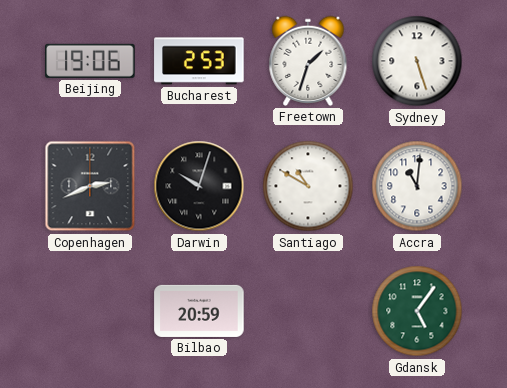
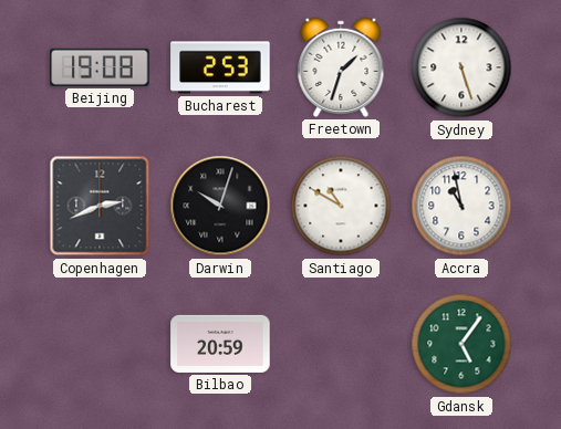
Beijing: 19:06 -> 19:08
Accra: 11:01 -> 10:58
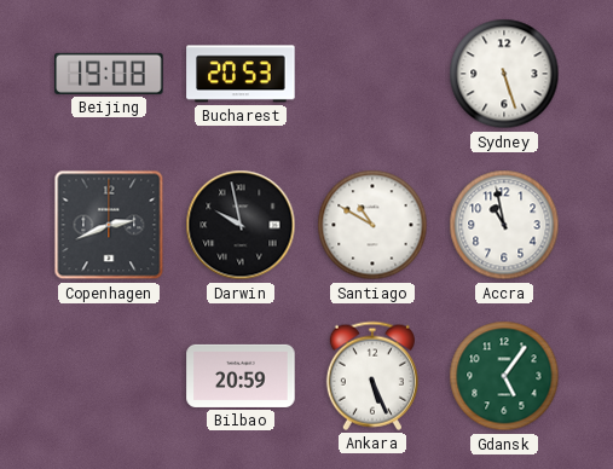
Bucharest: 2:53 -> 20:53
Freetown: 1:33 -> none
Darwin: 10:03 -> 9:58
Ankara: none -> 5:26
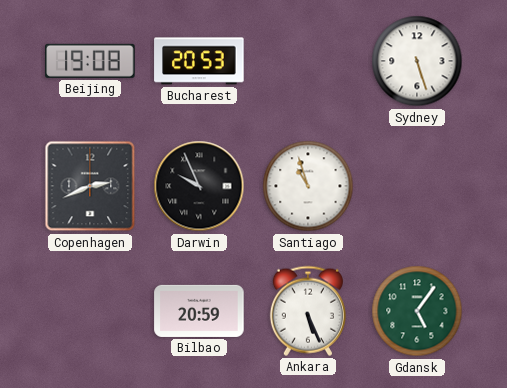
Darwin: 9:58 -> 9:56
Santiago: 10:50 -> 10:57
Accra: 10:58 -> none
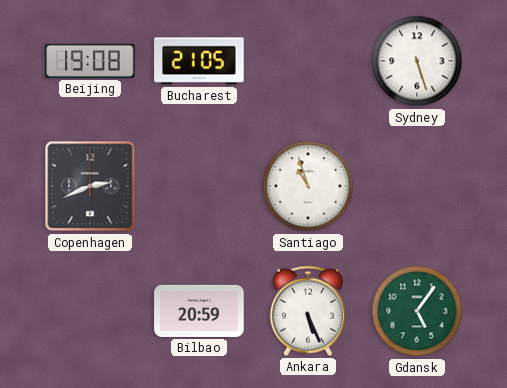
Bucharest: 20:53 -> 21:05
Darwin: 9:56 -> none
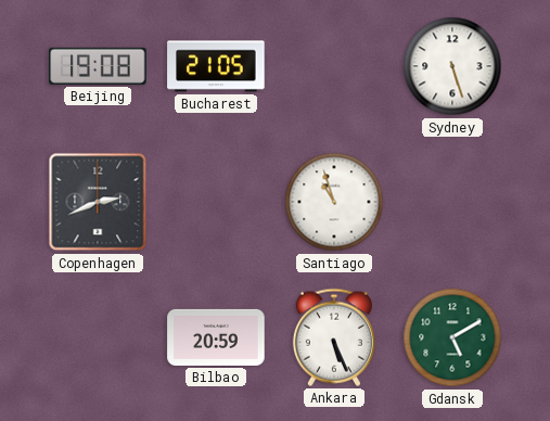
Gdansk: 5:06 -> 5:10
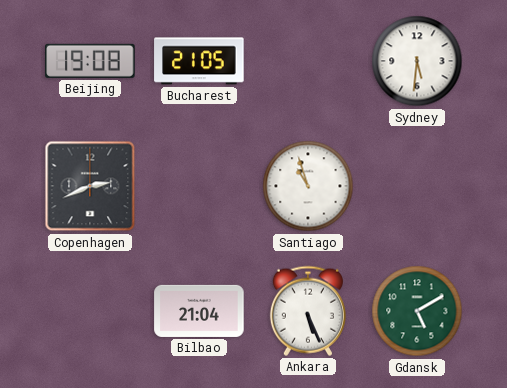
Sydney: 5:27 -> 5:31
Bilbao: 20:59 -> 21:04
